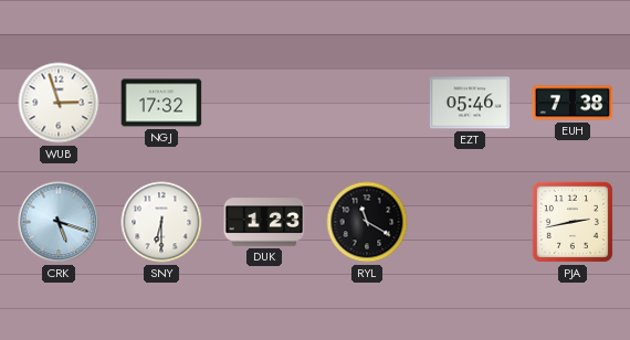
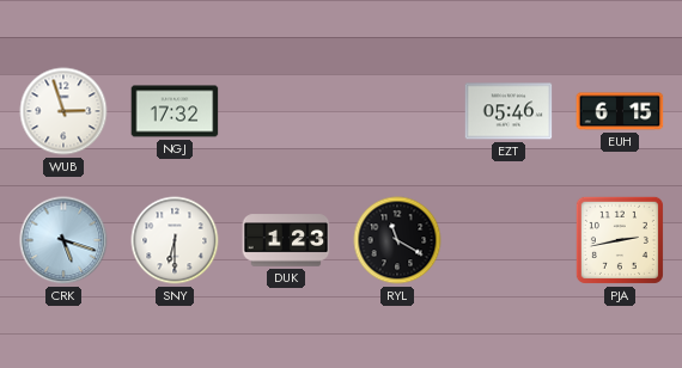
EUH: 7:38 -> 6:15
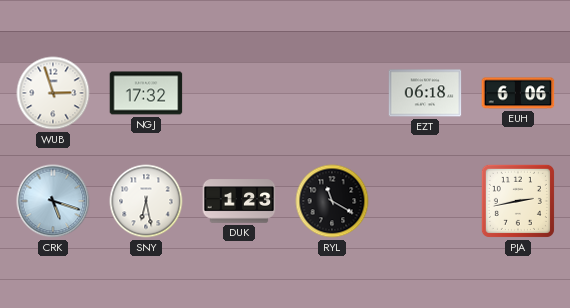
EZT: 05:46 -> 06:18
EUH: 6:15 -> 6:06
SNY: 6:30 -> 6:28
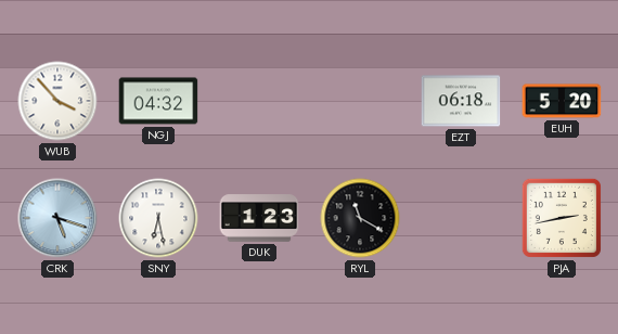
WUB: 2:57 -> 3:53
NGJ: 17:32 -> 04:32
EUH: 6:06 -> 5:20
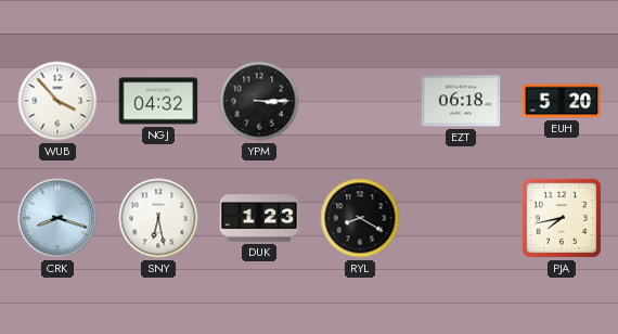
YPM: none -> 3:15
CRK: 5:18 -> 8:18
RYL: 11:20 -> 8:20
PJA: 2:43 -> 7:43
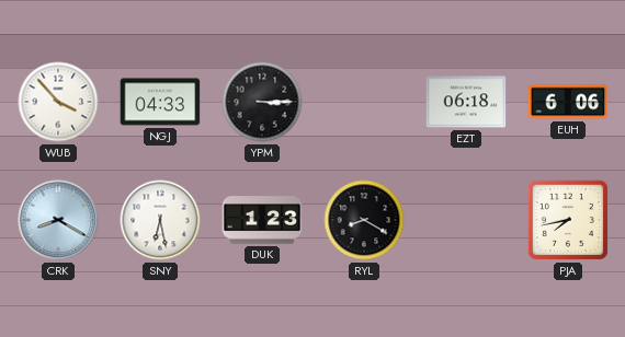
NGJ: 04:32 -> 04:33
EUH: 5:20 -> 6:06
CRK: 8:18 -> 8:20
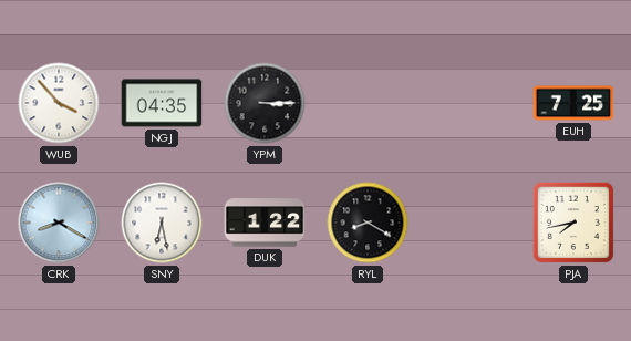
NGJ: 04:33 -> 04:35
EZT: 06:18 -> none
EUH: 6:06 -> 7:25
DUK: 1:23 -> 1:22
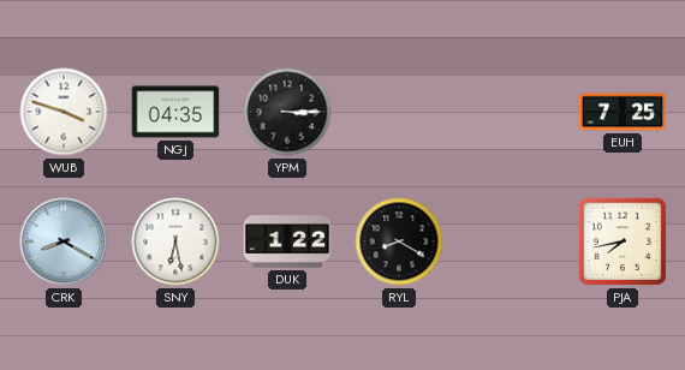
WUB: 3:53 -> 3:48
